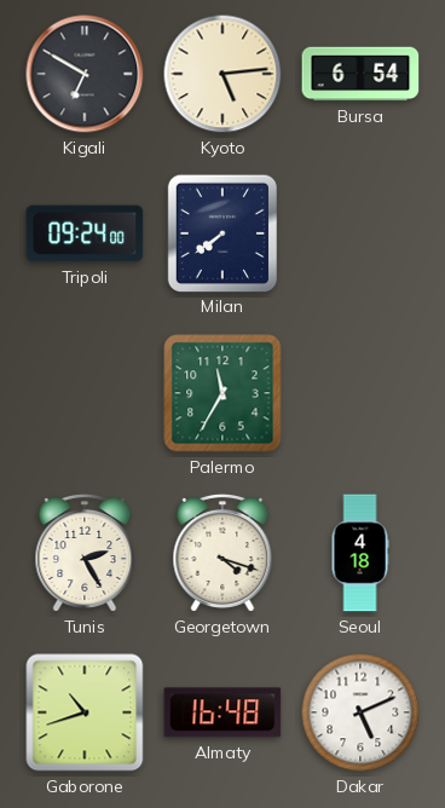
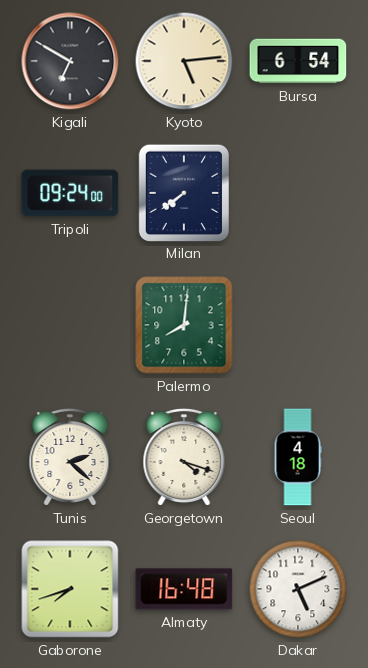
Palermo: 11:35 -> 8:01
Tunis: 2:25 -> 2:22
Gaborone: 10:42 -> 7:42
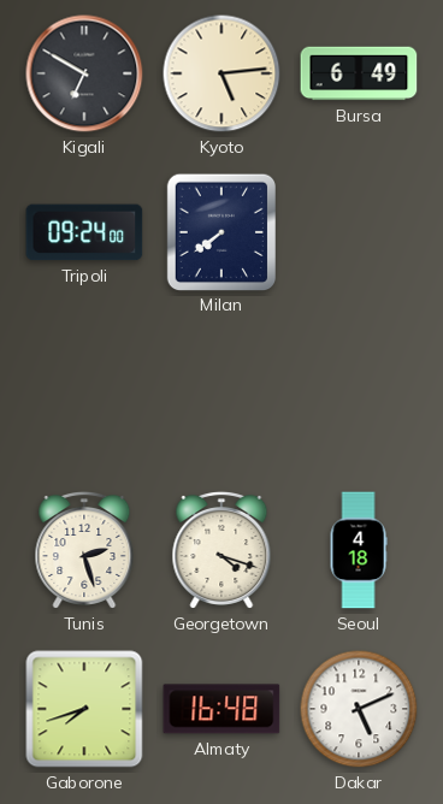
Bursa: 6:54 -> 6:49
Palermo: 8:01 -> none
Tunis: 2:22 -> 2:27
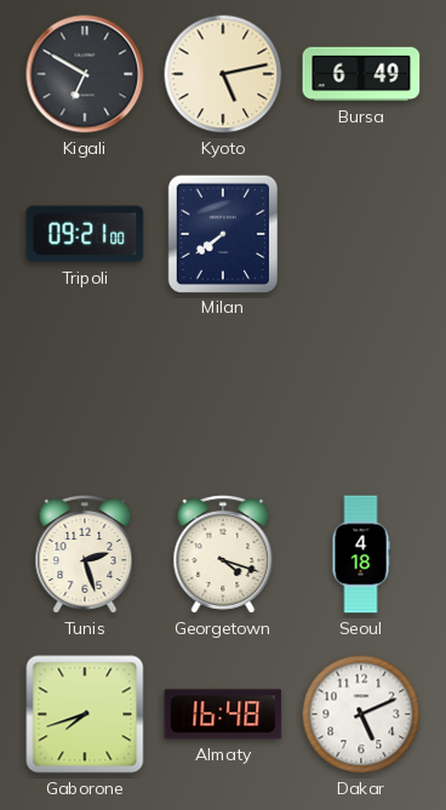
Kyoto: 5:14 -> 5:13
Tripoli: 09:24 -> 09:21
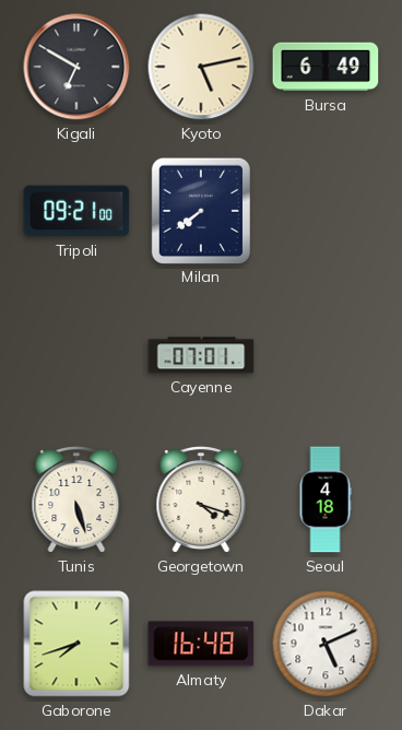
Cayenne: none -> 07:01
Tunis: 2:27 -> 5:27
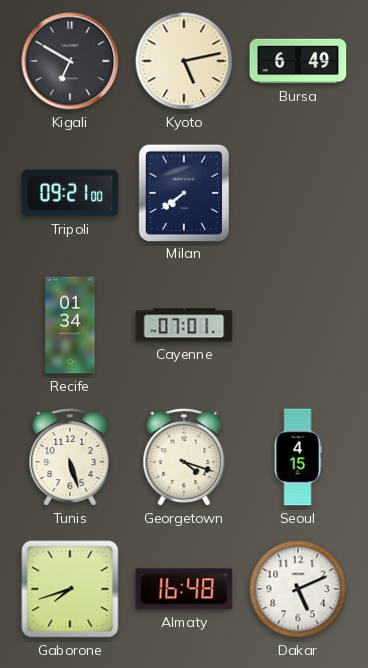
Recife: none -> 01:34
Seoul: 4:18 -> 4:15
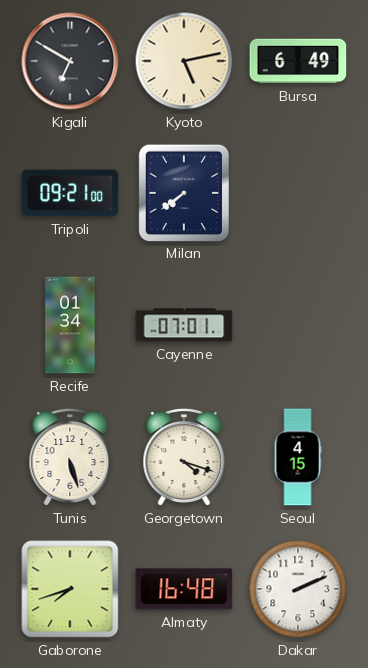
Dakar: 5:11 -> 2:11
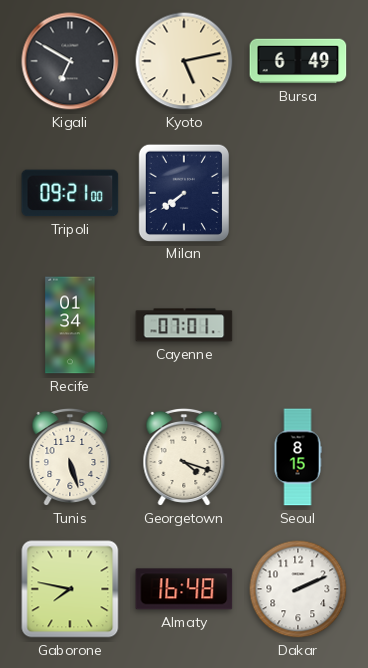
Seoul: 4:15 -> 8:15
Gaborone: 7:42 -> 7:47
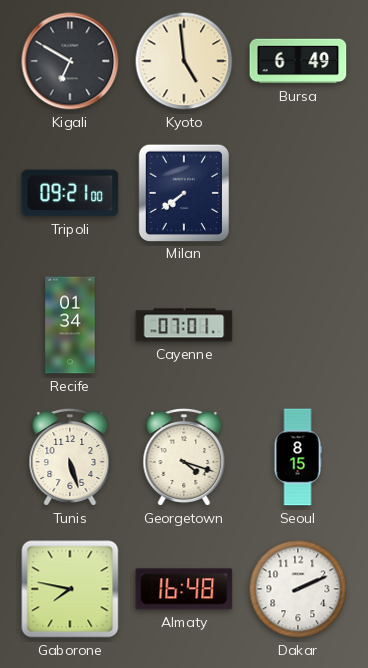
Kyoto: 5:13 -> 4:59
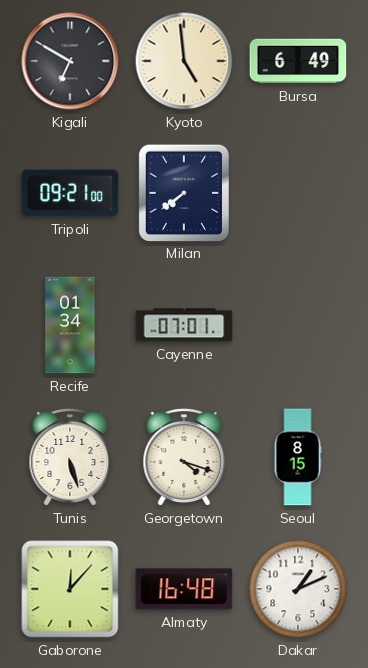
Gaborone: 7:47 -> 12:07
Dakar: 2:11 -> 1:11
